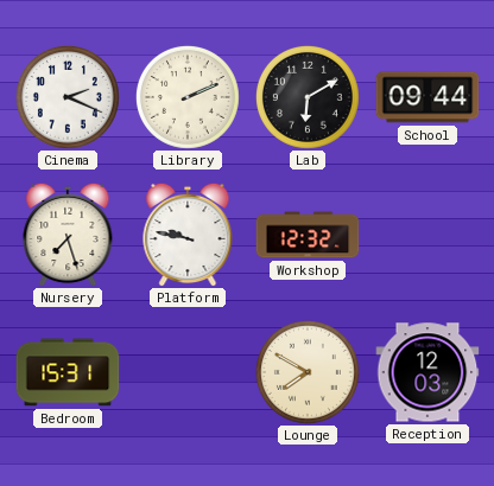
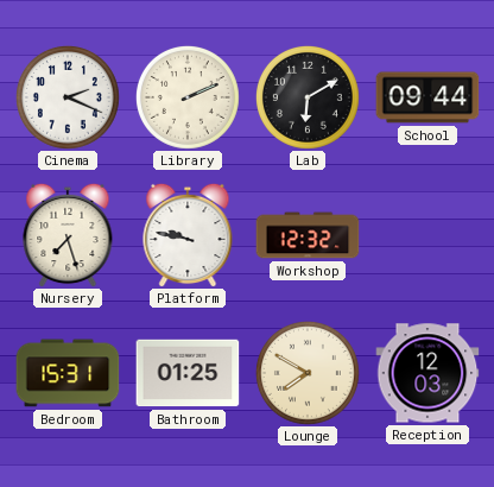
Bathroom: none -> 01:25
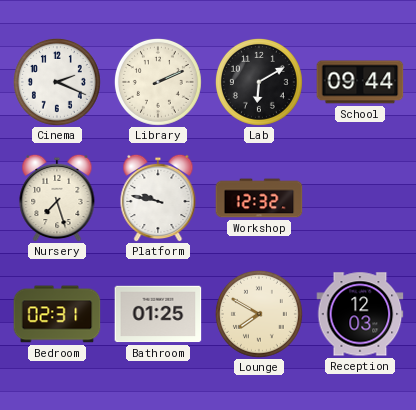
Bedroom: 15:31 -> 02:31
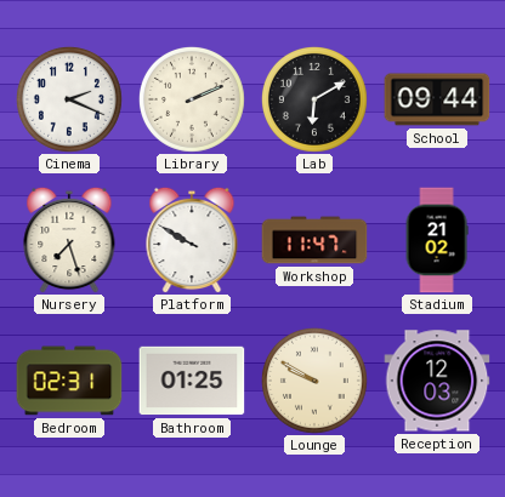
Platform: 9:47 -> 9:50
Workshop: 12:32 -> 11:47
Stadium: none -> 21:02
Lounge: 7:50 -> 9:50
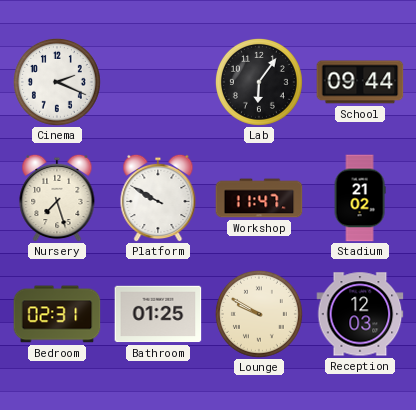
Library: 2:11 -> none
Lab: 6:10 -> 6:06
